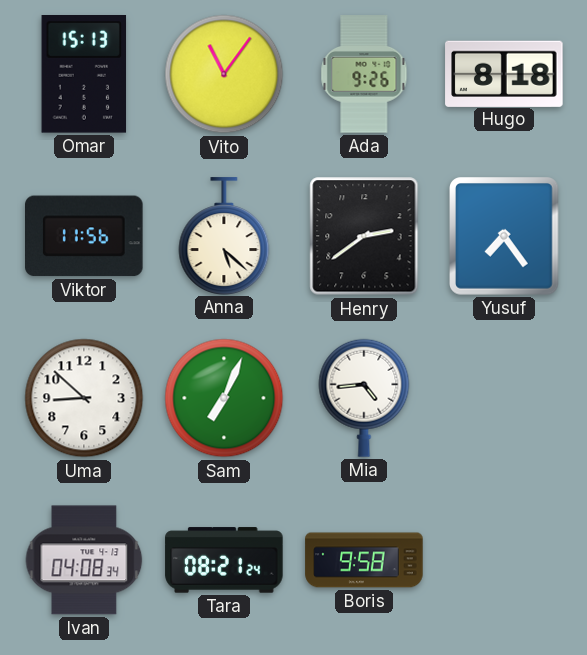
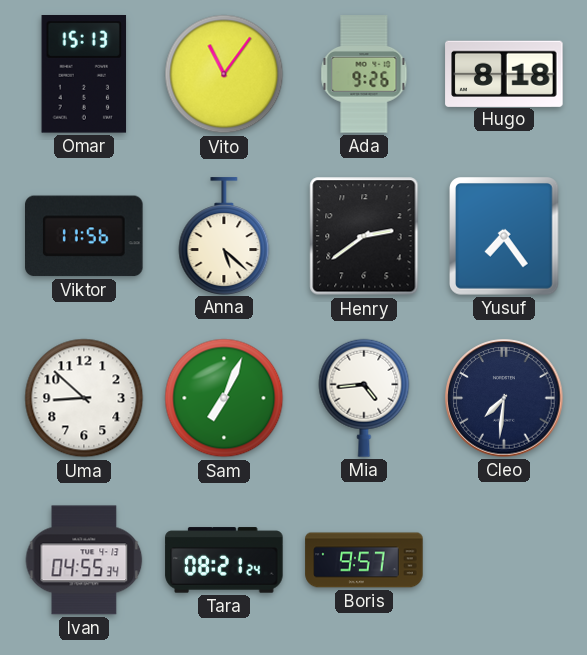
Cleo: none -> 7:31
Ivan: 04:08 -> 04:55
Boris: 9:58 -> 9:57
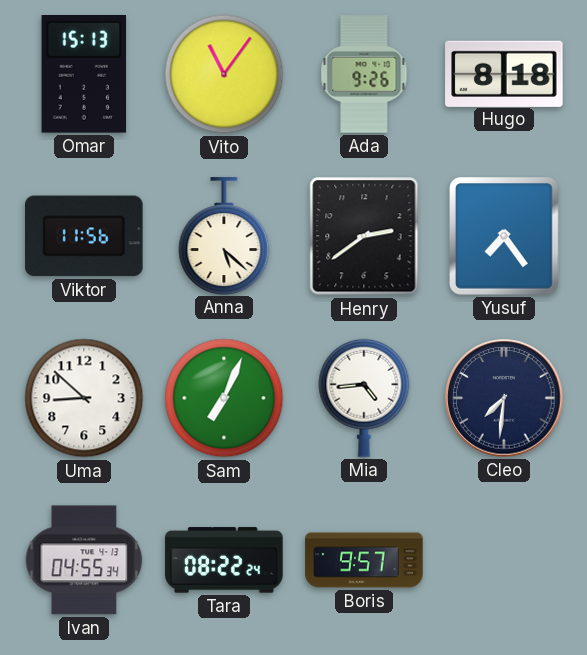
Tara: 08:21 -> 08:22
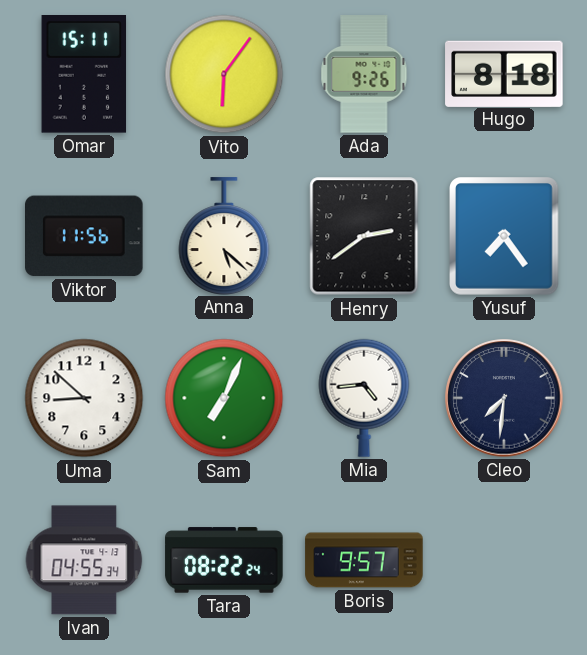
Omar: 15:13 -> 15:11
Vito: 11:06 -> 6:06
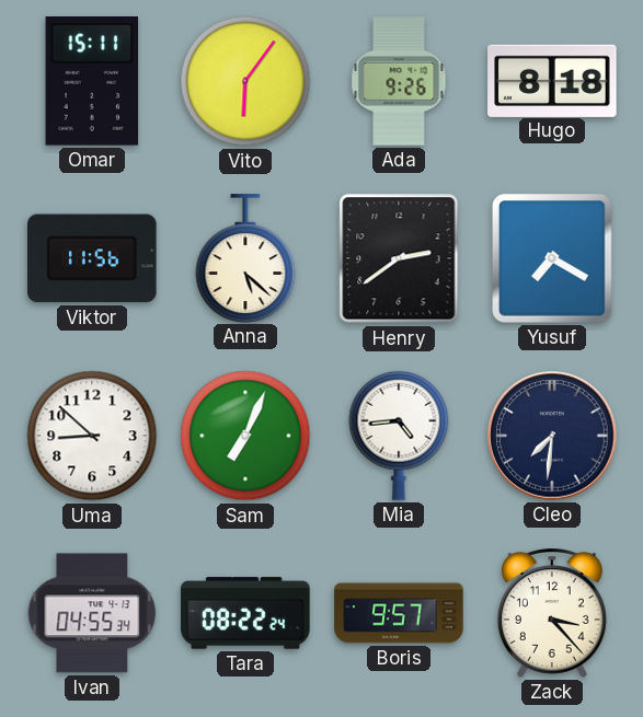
Yusuf: 7:24 -> 7:20
Zack: none -> 3:23
